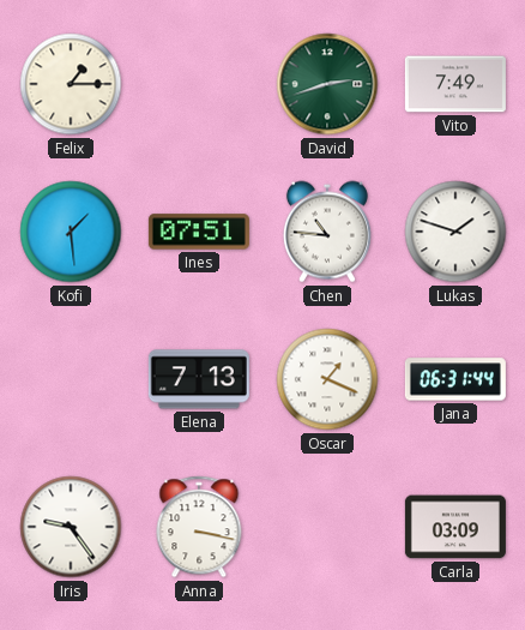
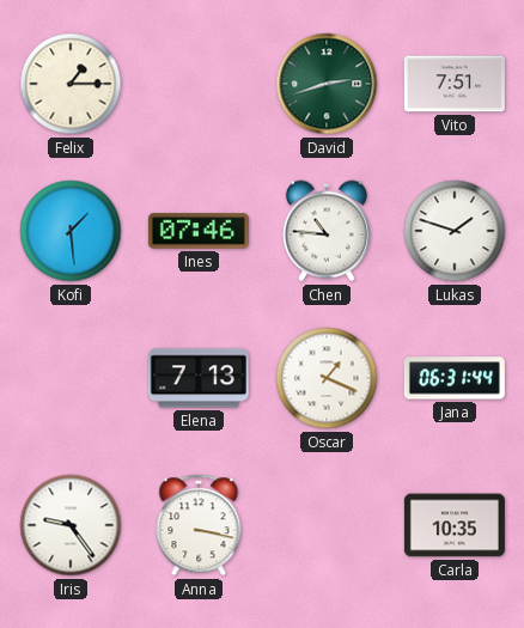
Vito: 7:49 -> 7:51
Ines: 07:51 -> 07:46
Carla: 03:09 -> 10:35
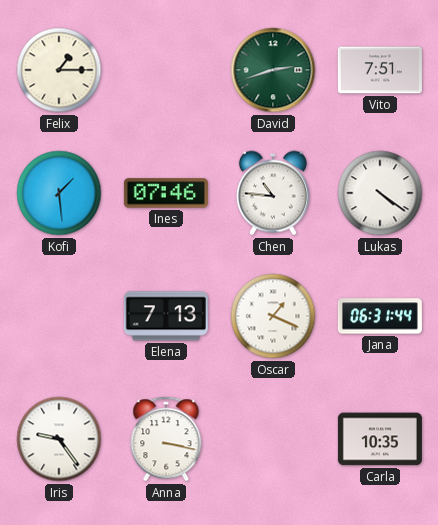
Lukas: 1:48 -> 4:21
